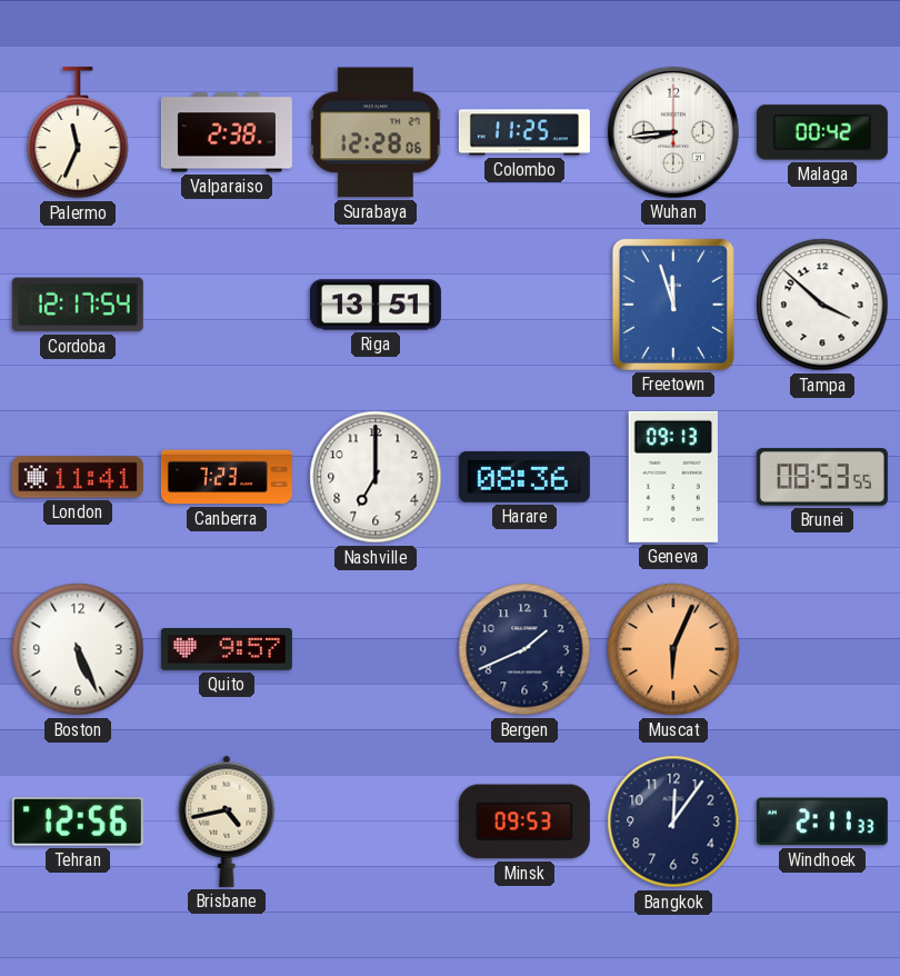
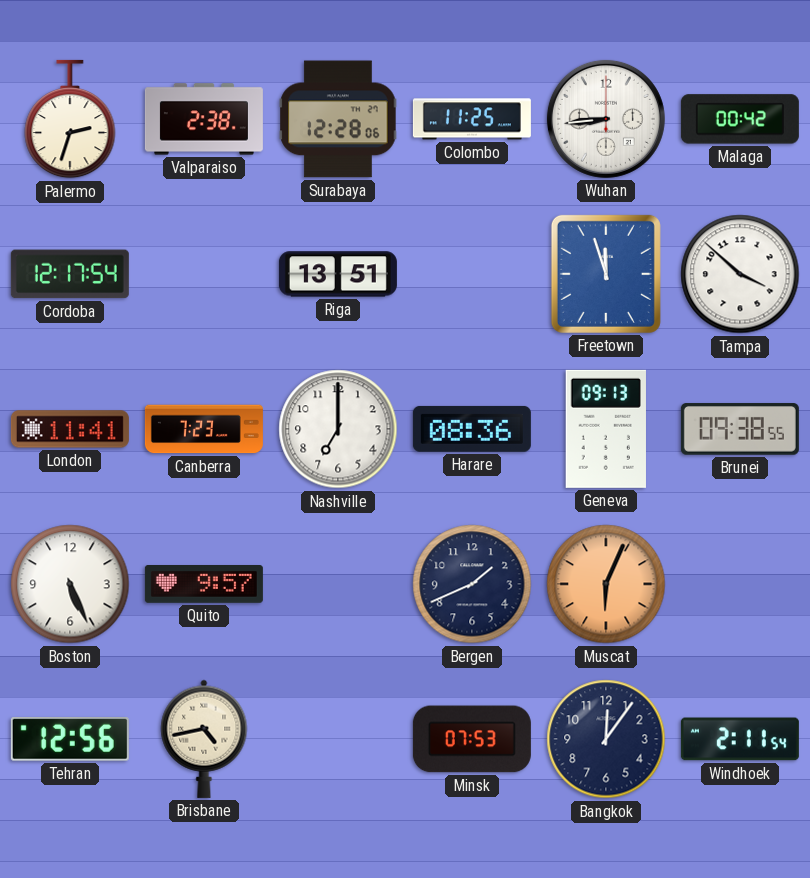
Palermo: 11:34 -> 2:33
Brunei: 08:53 -> 09:38
Minsk: 09:53 -> 07:53
Windhoek: 2:11:33 -> 2:11:54
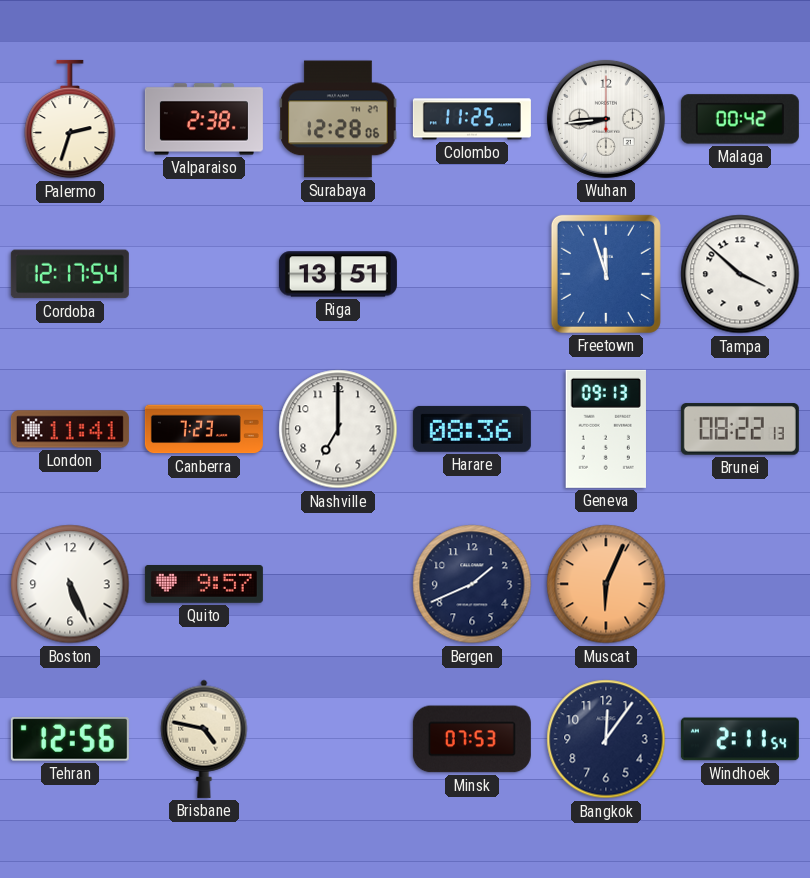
Brunei: 09:38 -> 08:22
Brisbane: 4:43 -> 4:47
